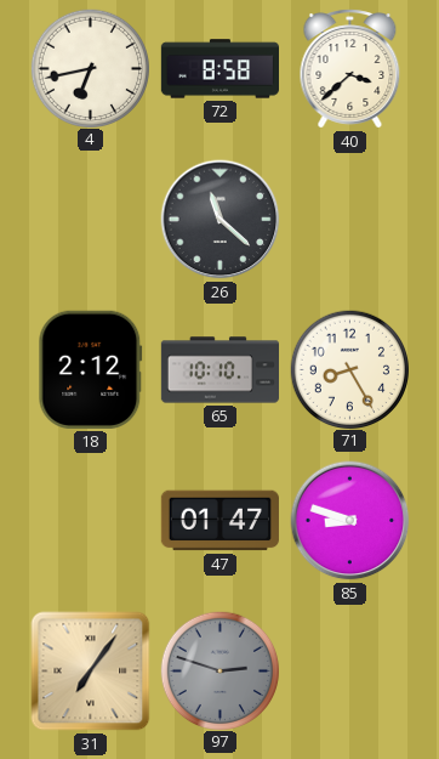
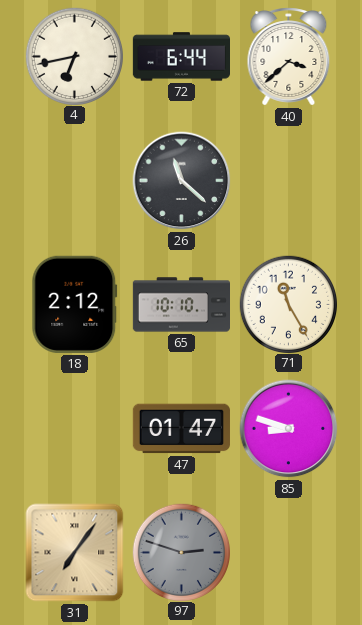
72: 8:58 -> 6:44
71: 8:25 -> 11:25
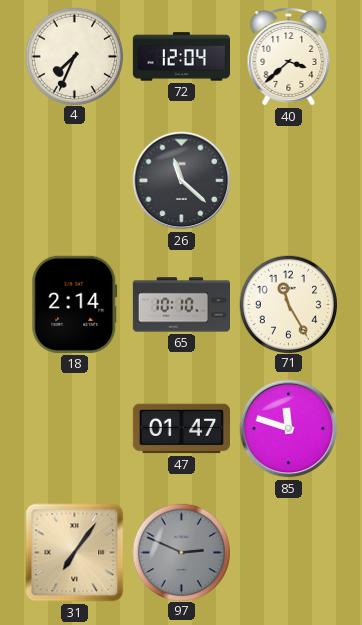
4: 6:43 -> 7:34
72: 6:44 -> 12:04
18: 2:12 -> 2:14
85: 8:48 -> 11:48
97: 2:48 -> 2:49
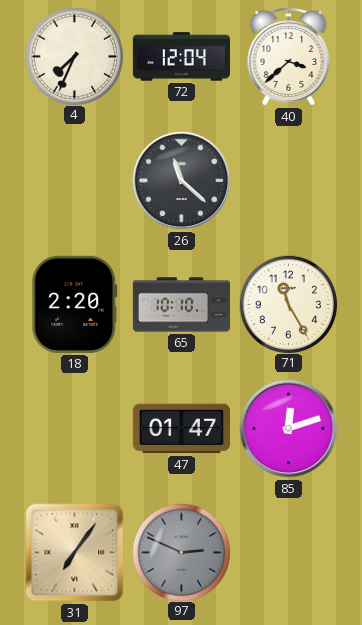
18: 2:14 -> 2:20
85: 11:48 -> 12:12
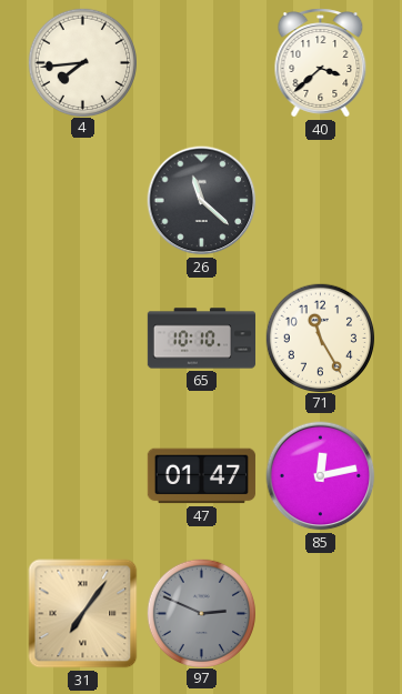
4: 7:34 -> 7:44
72: 12:04 -> none
18: 2:20 -> none
85: 12:12 -> 12:13
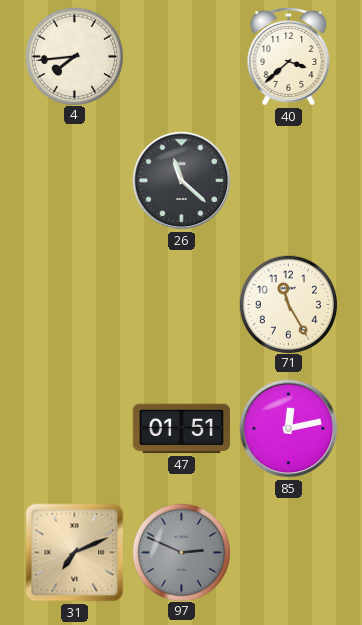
65: 10:10 -> none
47: 01:47 -> 01:51
31: 7:06 -> 7:11
